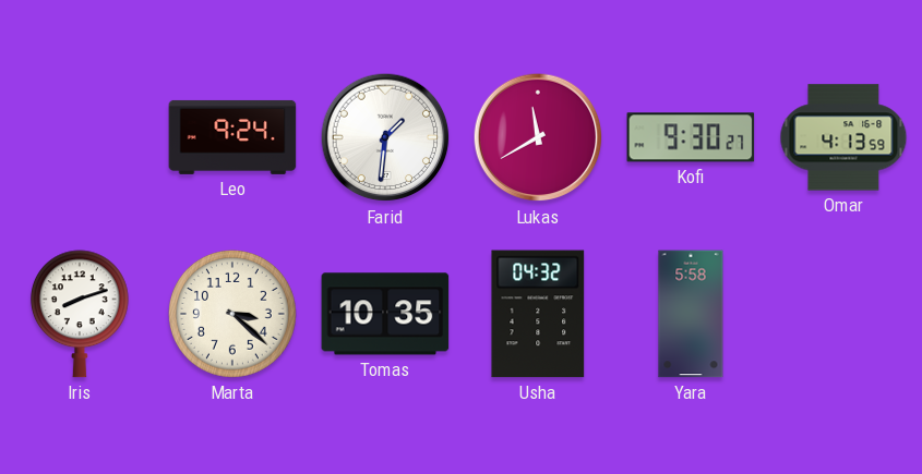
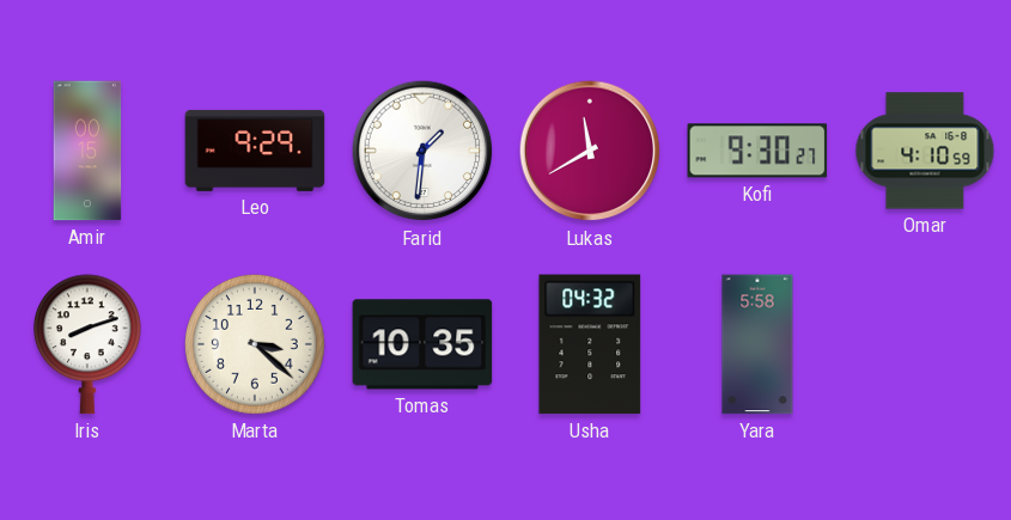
Amir: none -> 00:15
Leo: 9:24 -> 9:29
Omar: 4:13 -> 4:10
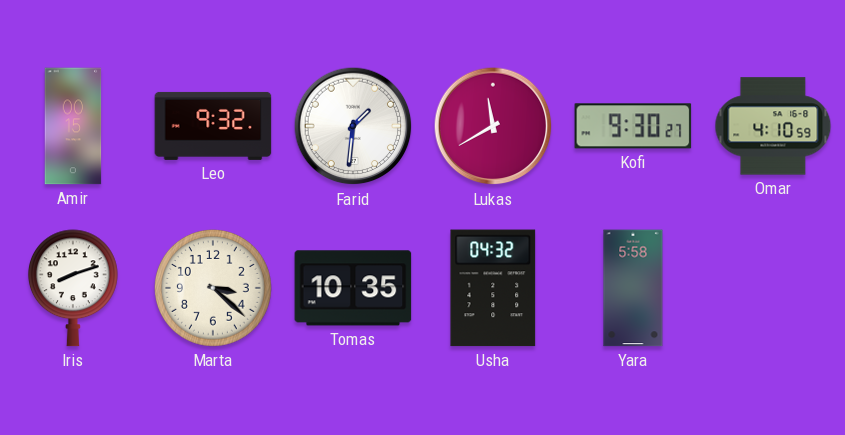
Leo: 9:29 -> 9:32
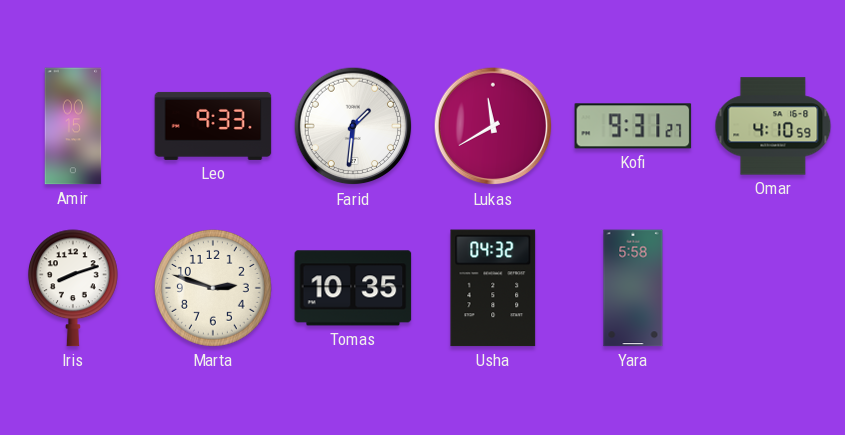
Leo: 9:32 -> 9:33
Kofi: 9:30 -> 9:31
Marta: 3:22 -> 2:48
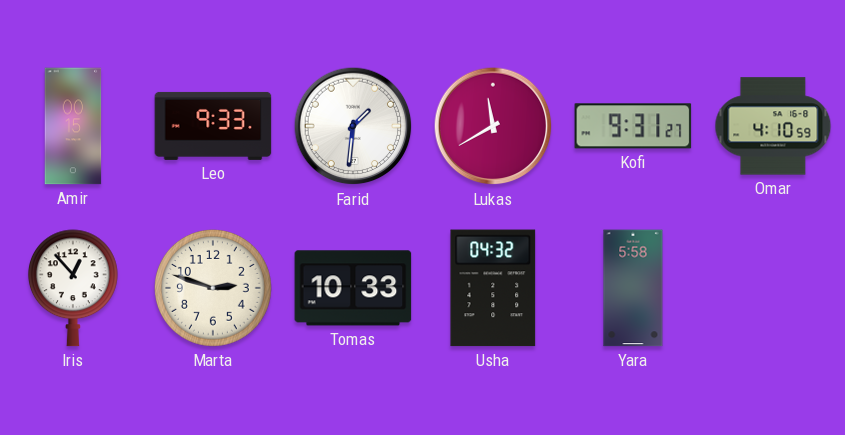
Iris: 8:12 -> 12:53
Tomas: 10:35 -> 10:33
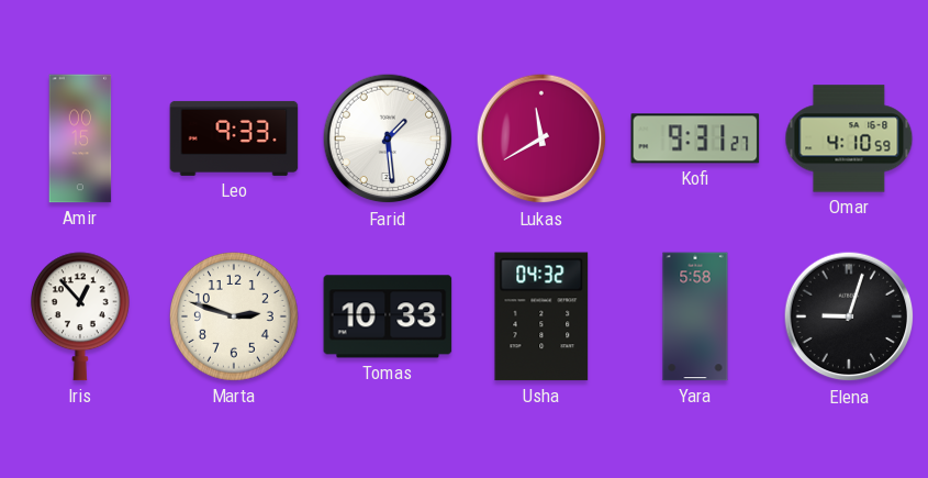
Farid: 1:31 -> 1:29
Elena: none -> 9:03
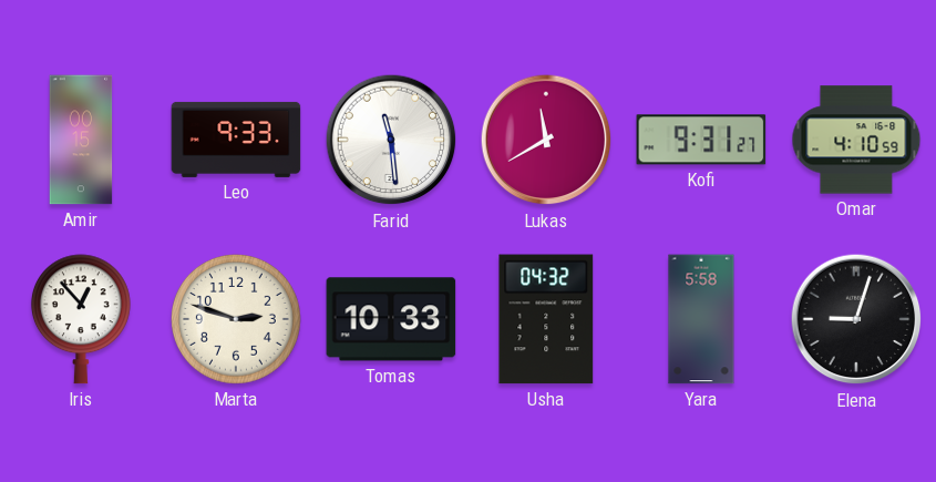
Farid: 1:29 -> 11:29
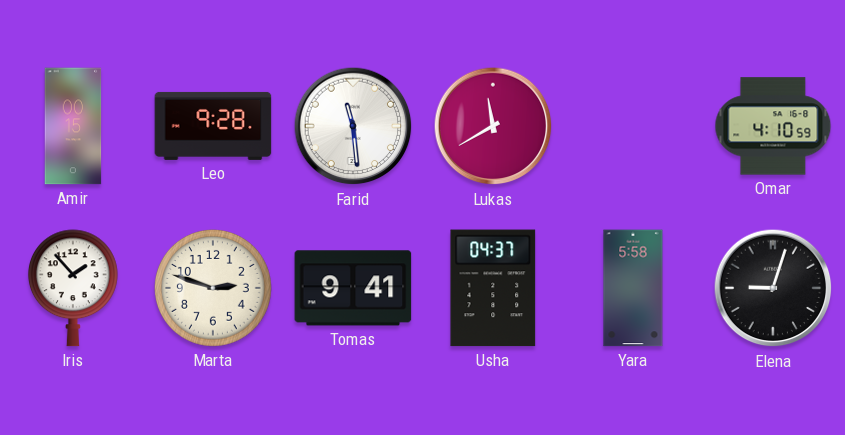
Leo: 9:33 -> 9:28
Kofi: 9:31 -> none
Iris: 12:53 -> 1:53
Tomas: 10:33 -> 9:41
Usha: 04:32 -> 04:37
